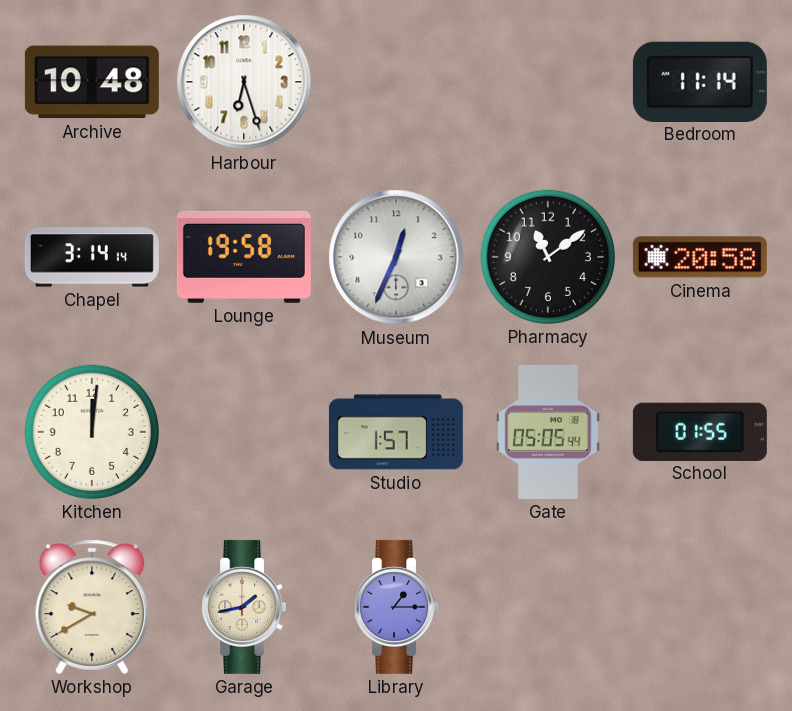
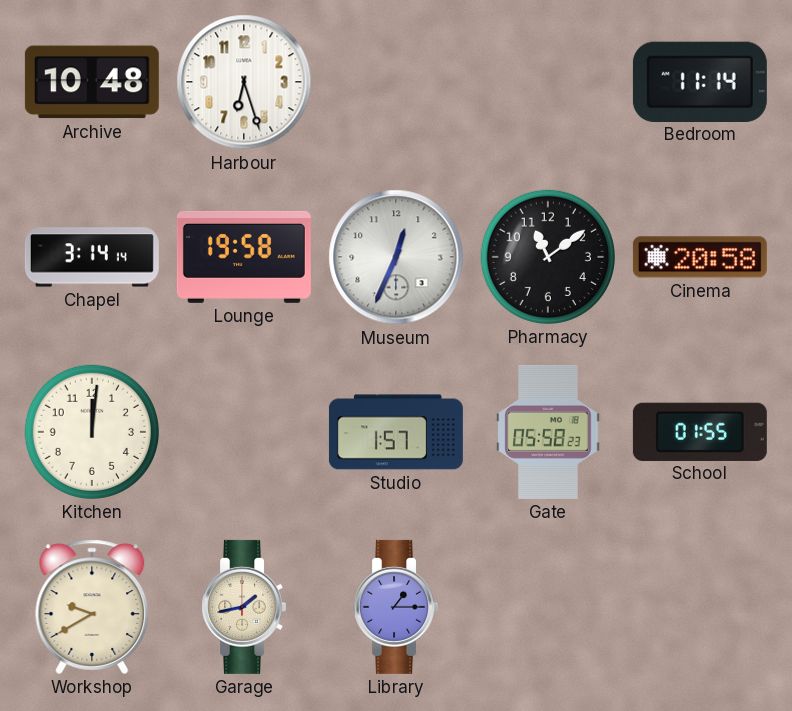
Gate: 05:05 -> 05:58
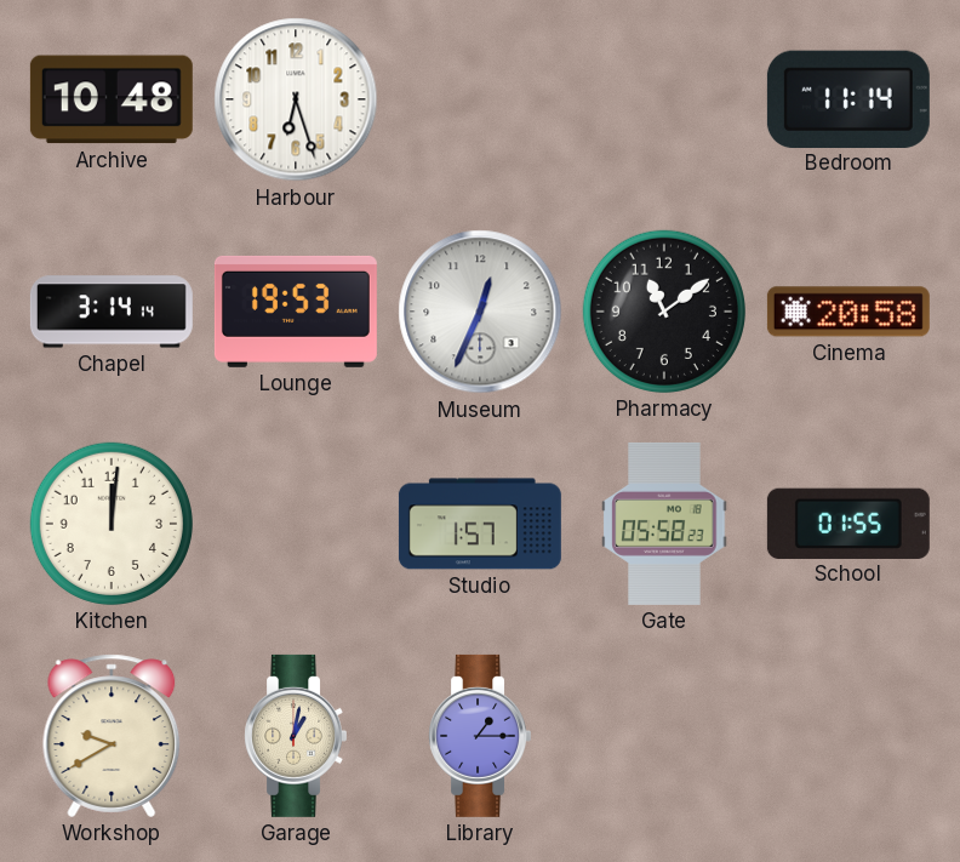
Lounge: 19:58 -> 19:53
Garage: 1:43 -> 1:02
